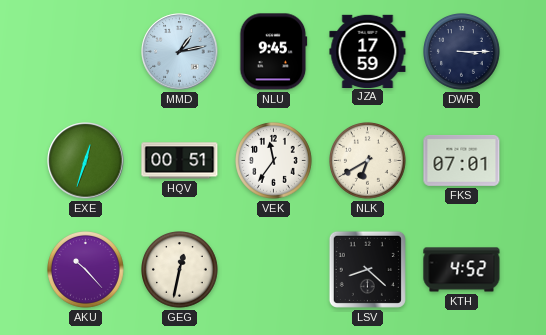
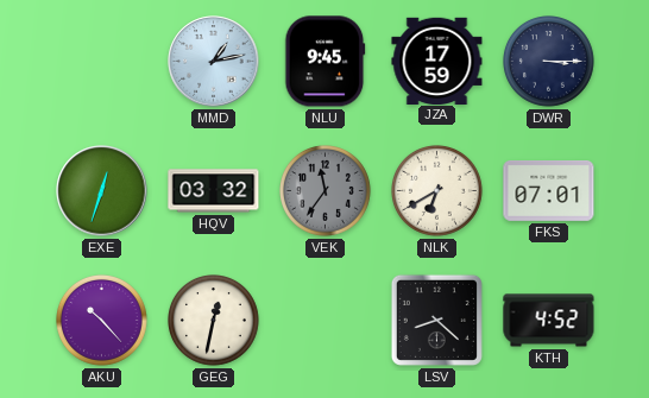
HQV: 00:51 -> 03:32
VEK dial: white -> grey
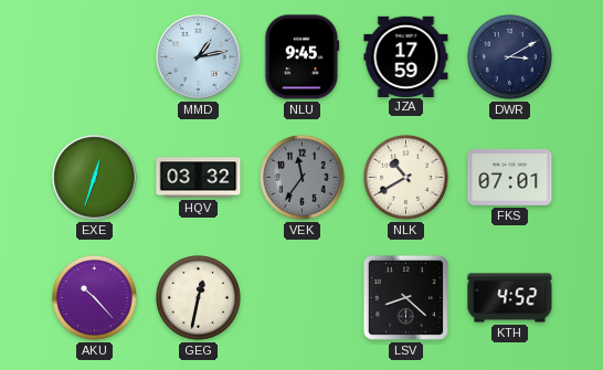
DWR: 3:15 -> 3:10
NLK: 6:40 -> 10:40
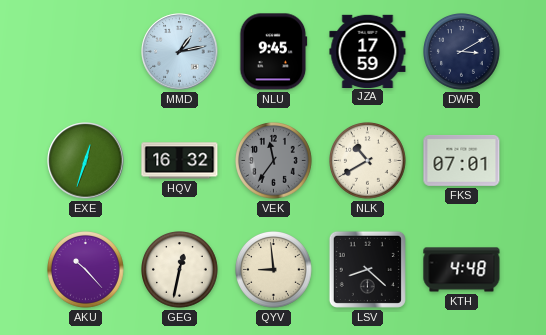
HQV: 03:32 -> 16:32
QYV: none -> 8:59
KTH: 4:52 -> 4:48
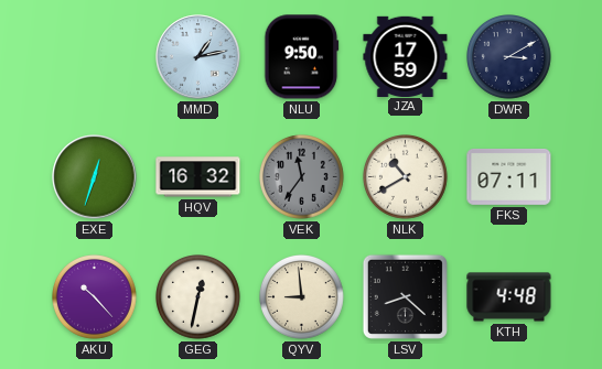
NLU: 9:45 -> 9:50
FKS: 07:01 -> 07:11
